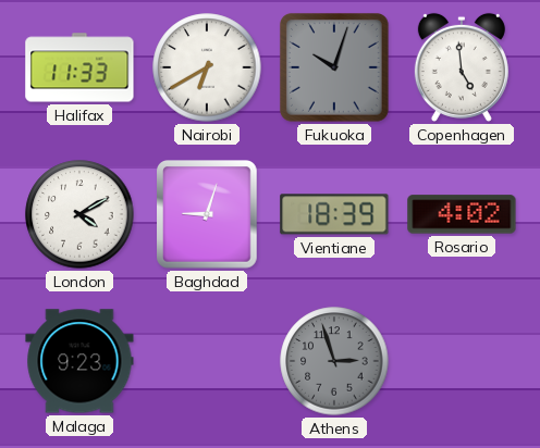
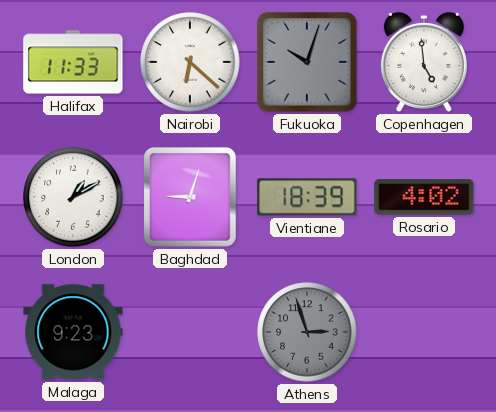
Nairobi: 6:40 -> 6:22
London: 4:10 -> 1:10
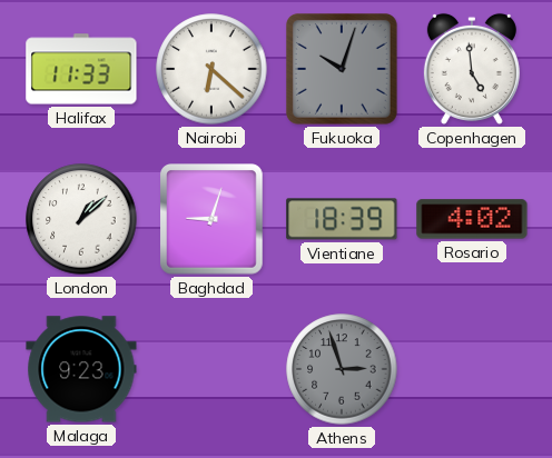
London: 1:10 -> 1:08
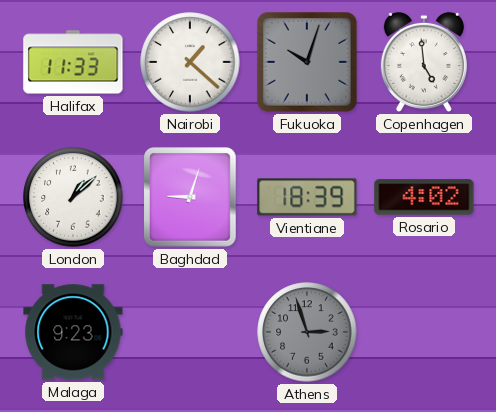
Nairobi: 6:22 -> 1:22
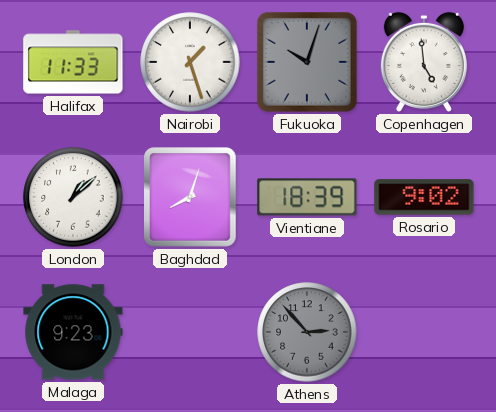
Nairobi: 1:22 -> 1:27
Baghdad: 9:03 -> 8:03
Rosario: 4:02 -> 9:02
Athens: 2:57 -> 2:53
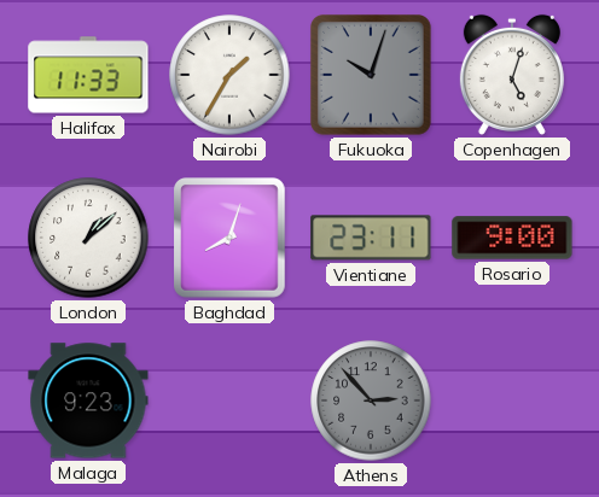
Nairobi: 1:27 -> 1:35
Copenhagen: 4:59 -> 5:03
Vientiane: 18:39 -> 23:11
Rosario: 9:02 -> 9:00
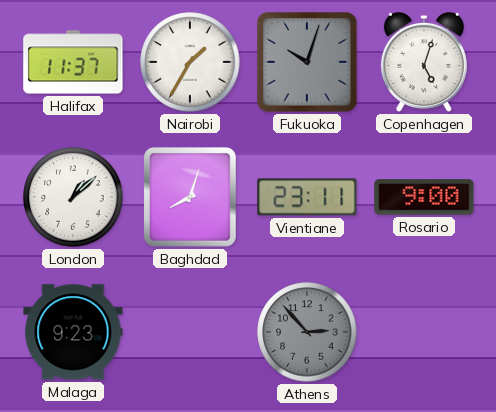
Halifax: 11:33 -> 11:37
